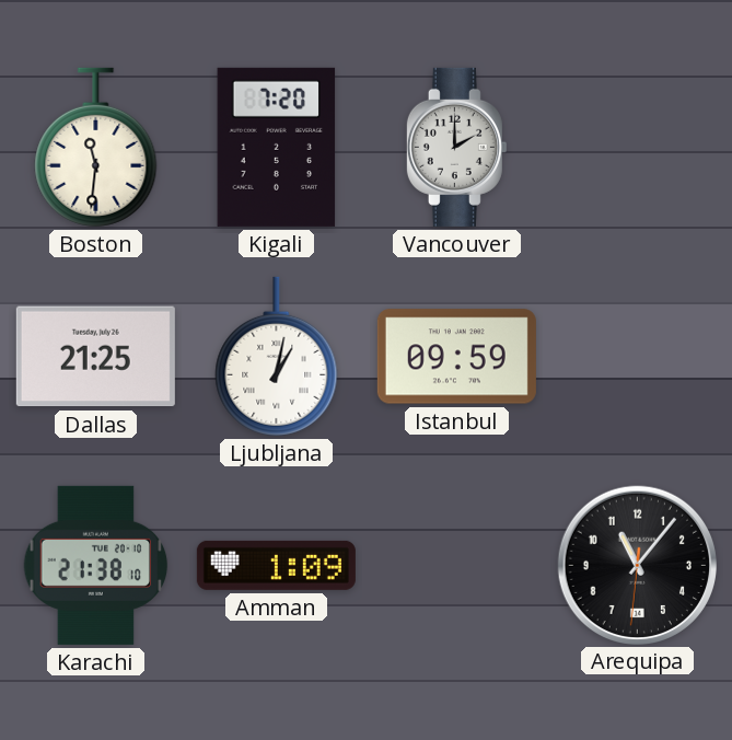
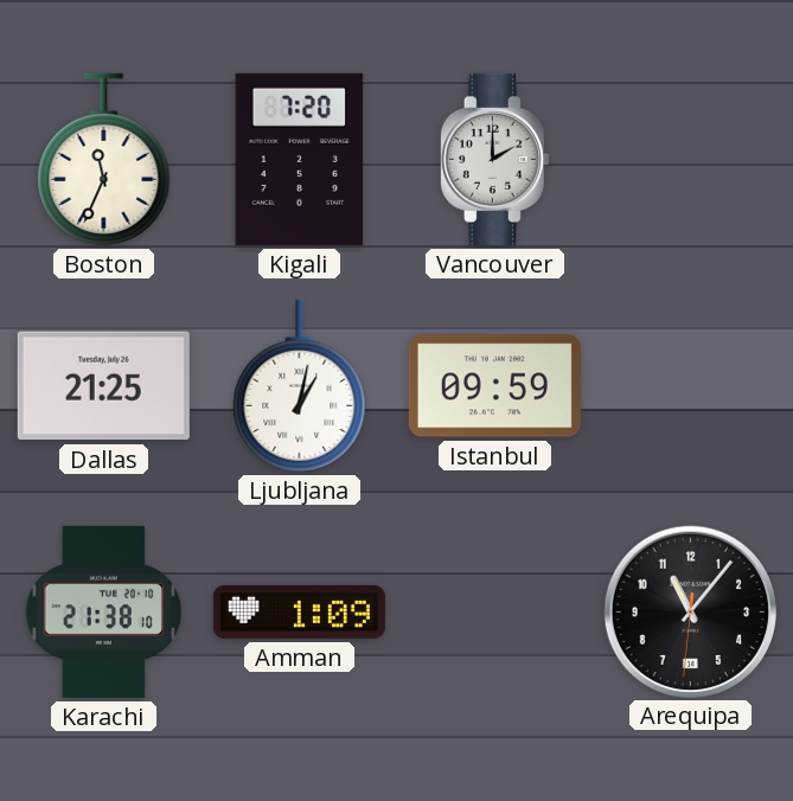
Boston: 11:31 -> 11:34
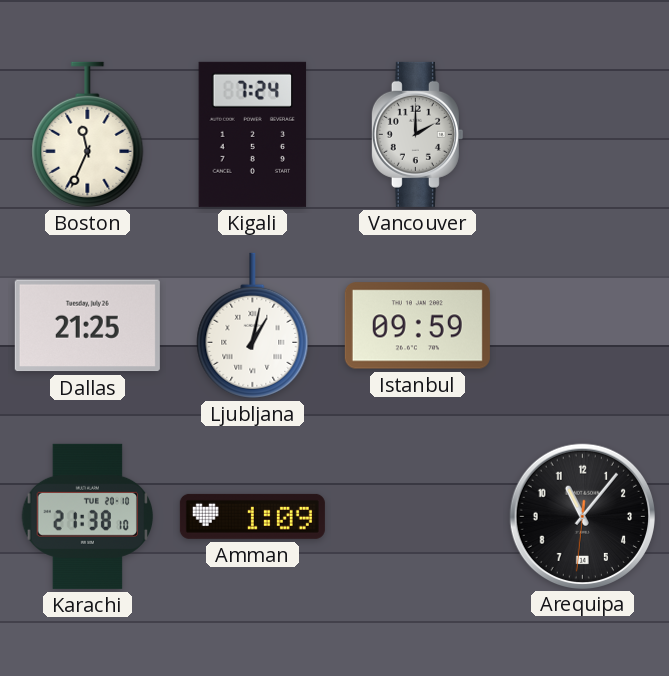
Kigali: 7:20 -> 7:24
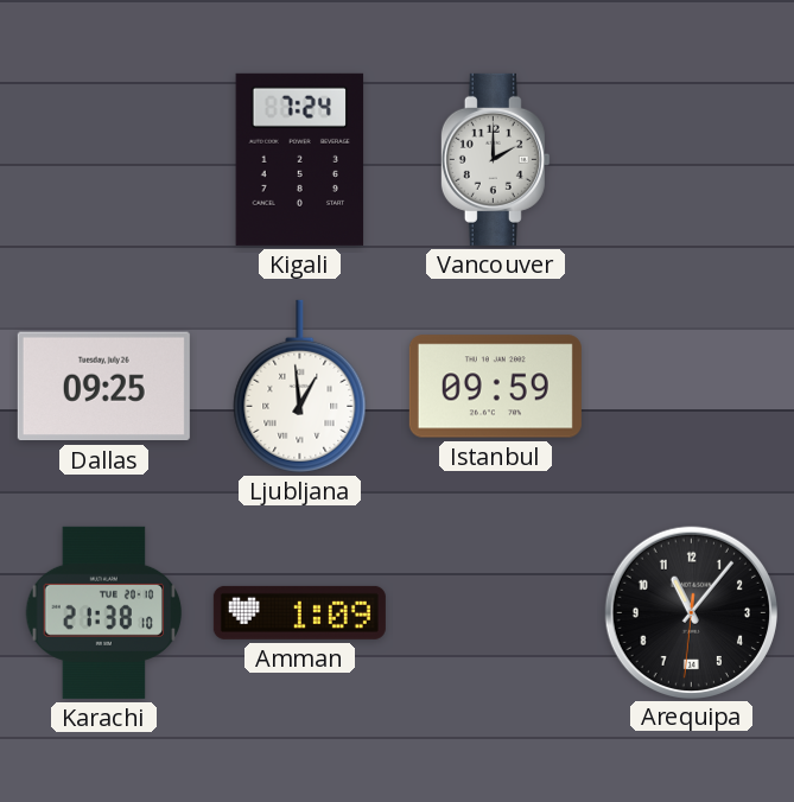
Boston: 11:34 -> none
Dallas: 21:25 -> 09:25
Ljubljana: 1:02 -> 12:59
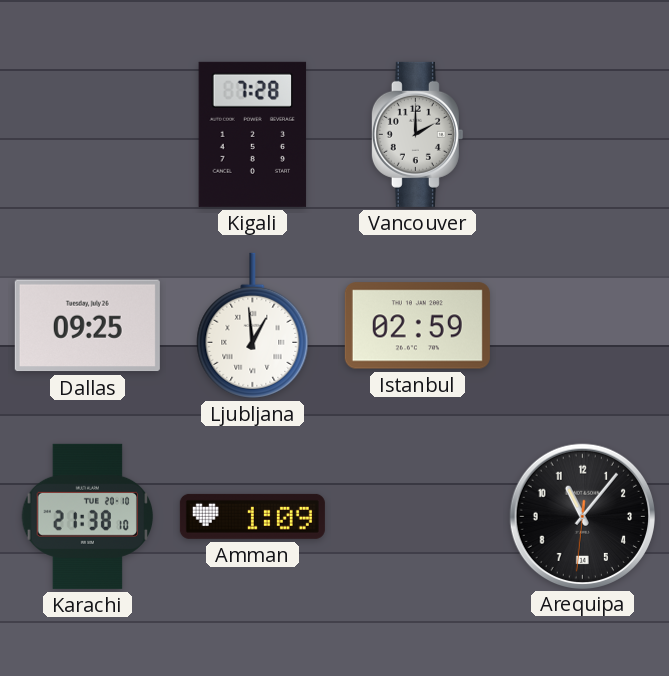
Kigali: 7:24 -> 7:28
Istanbul: 09:59 -> 02:59
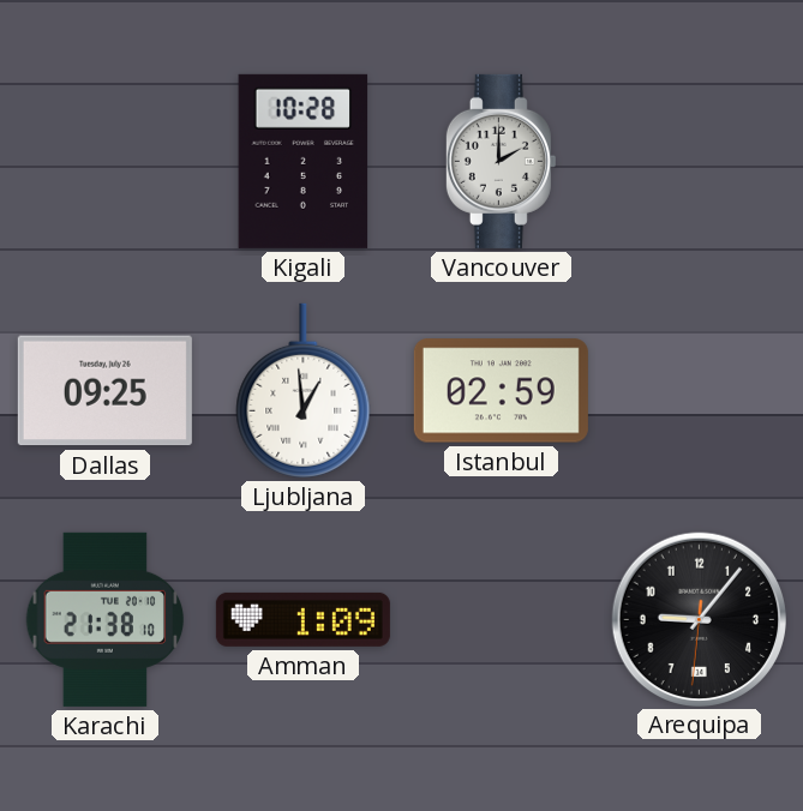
Kigali: 7:28 -> 10:28
Arequipa: 11:06 -> 9:06
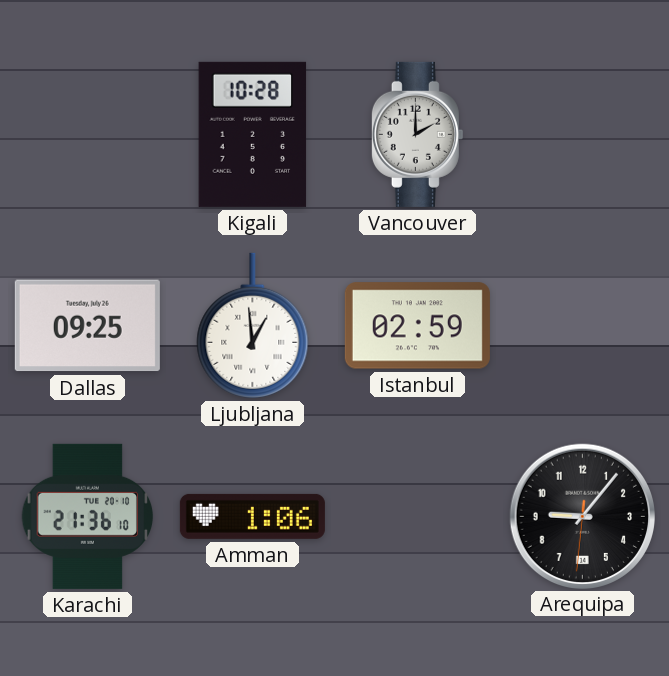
Karachi: 21:38 -> 21:36
Amman: 1:09 -> 1:06
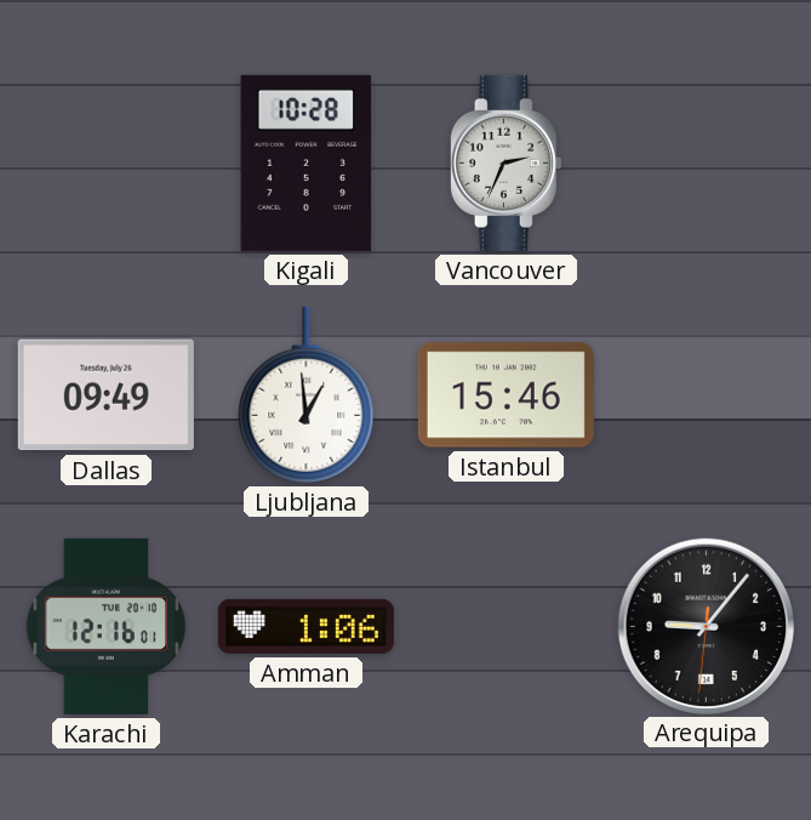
Vancouver: 2:00 -> 2:34
Dallas: 09:25 -> 09:49
Istanbul: 02:59 -> 15:46
Karachi: 21:36 -> 12:16
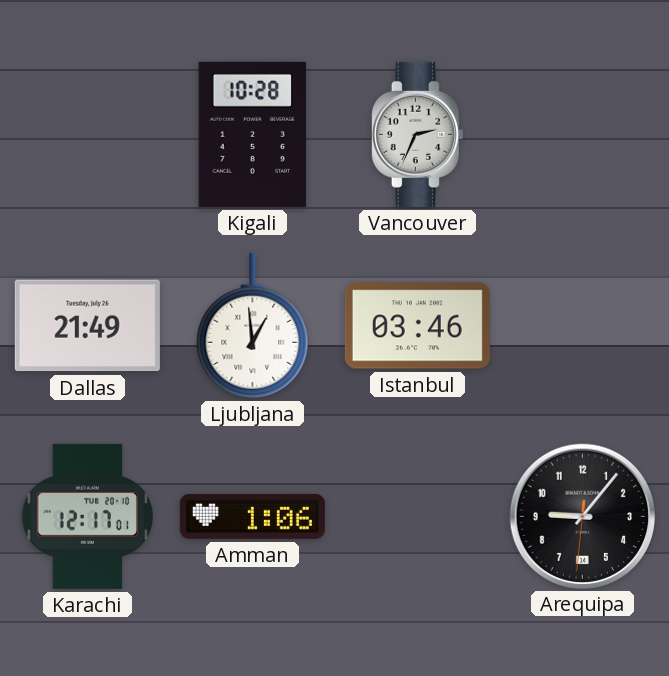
Dallas: 09:49 -> 21:49
Istanbul: 15:46 -> 03:46
Karachi: 12:16 -> 12:17
